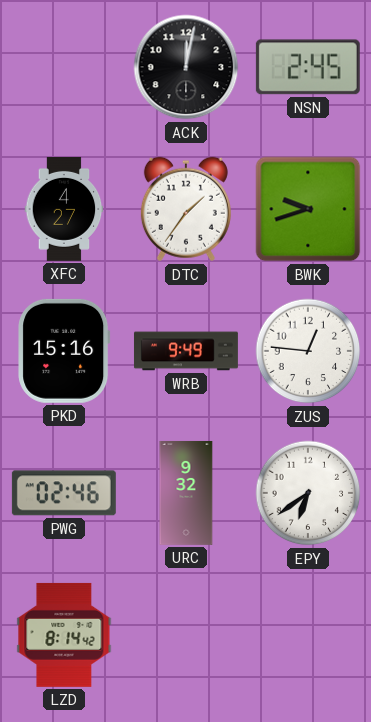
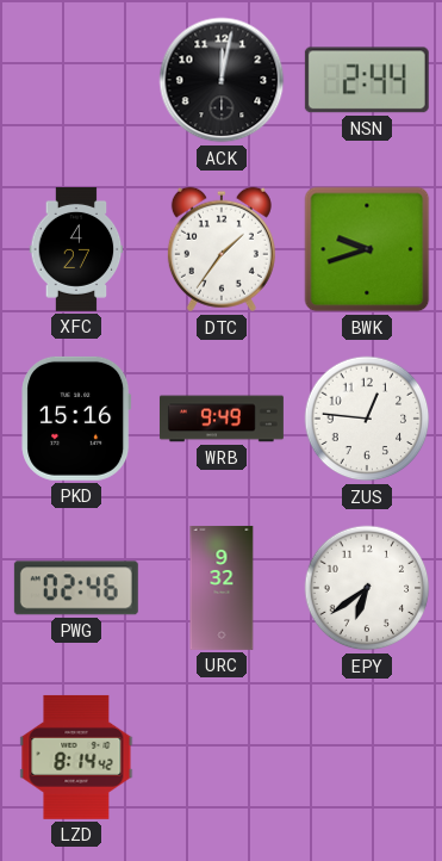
NSN: 2:45 -> 2:44
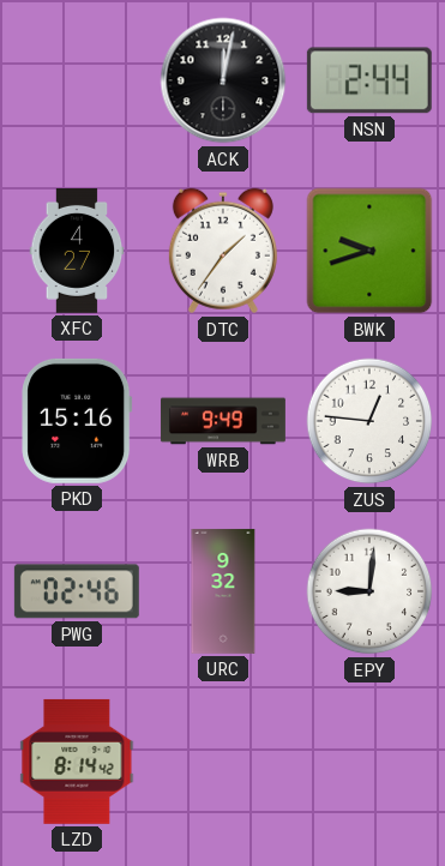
EPY: 6:39 -> 9:01
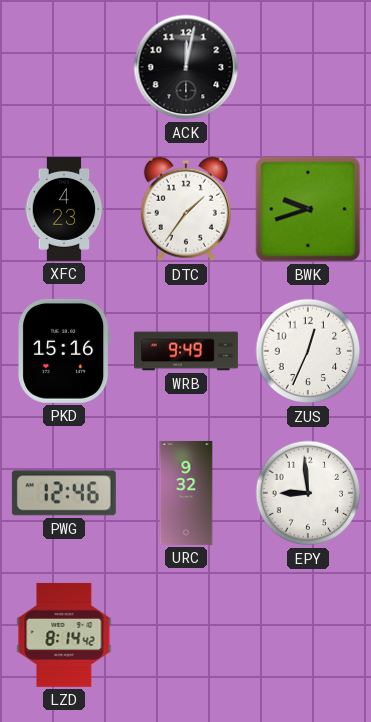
NSN: 2:44 -> none
XFC: 4:27 -> 4:23
ZUS: 12:46 -> 12:34
PWG: 02:46 -> 12:46
EPY: 9:01 -> 8:59
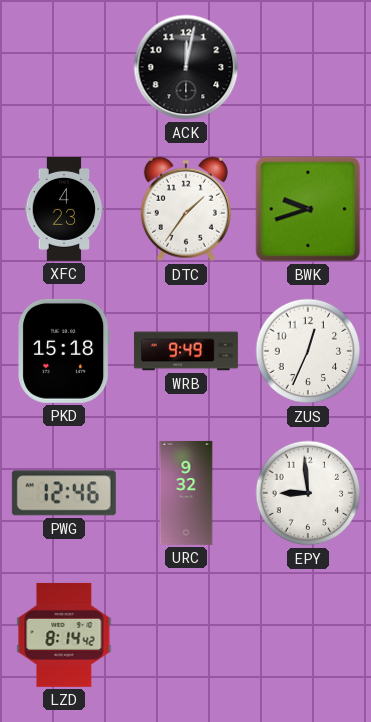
PKD: 15:16 -> 15:18
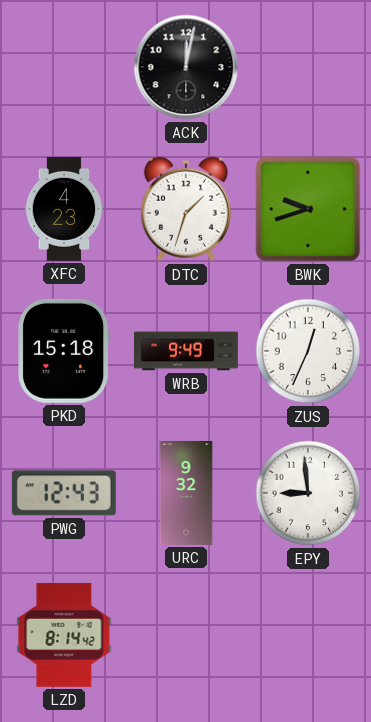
DTC: 1:36 -> 1:33
PWG: 12:46 -> 12:43
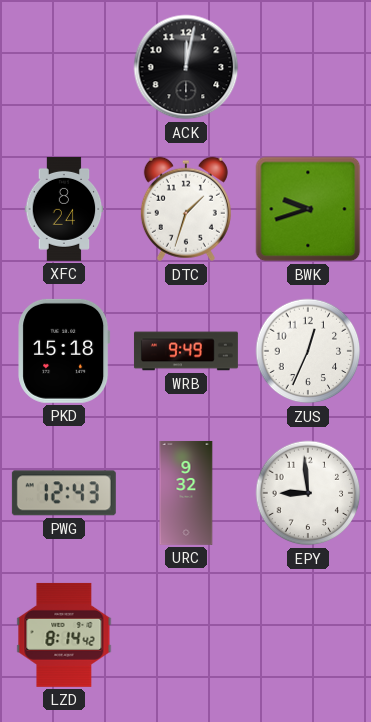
XFC: 4:23 -> 8:24
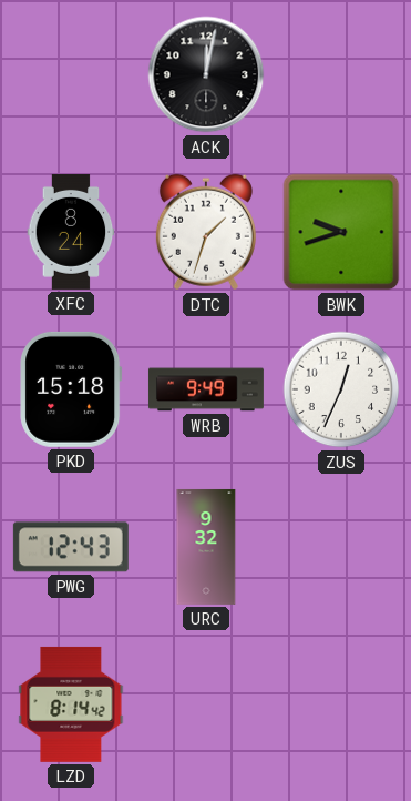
EPY: 8:59 -> none
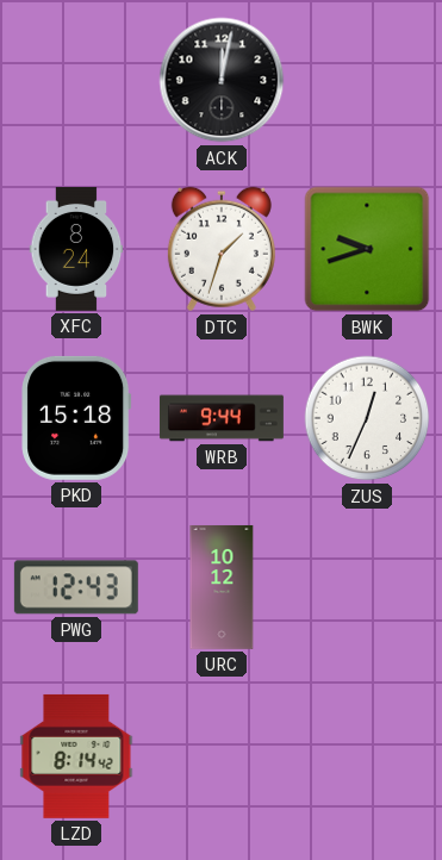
WRB: 9:49 -> 9:44
URC: 9:32 -> 10:12
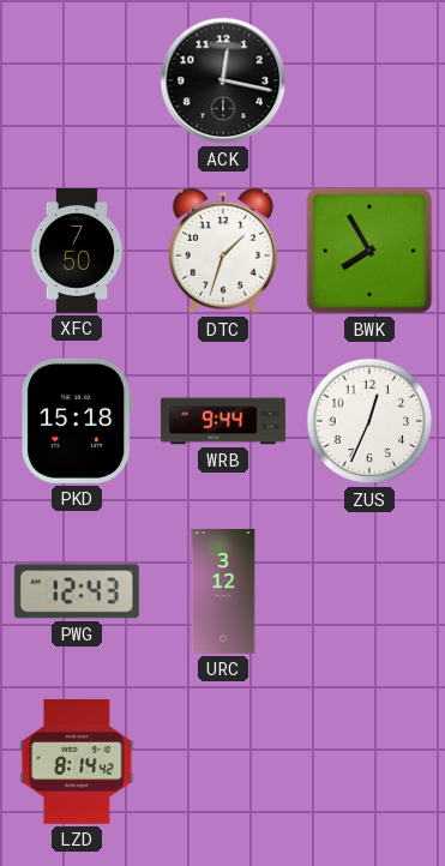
ACK: 12:02 -> 12:17
XFC: 8:24 -> 7:50
BWK: 9:42 -> 7:55
URC: 10:12 -> 3:12
